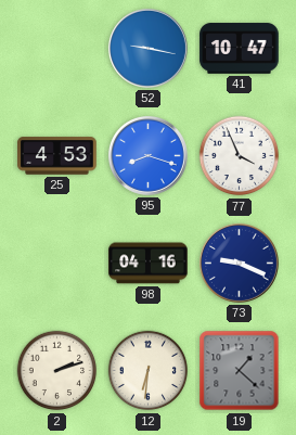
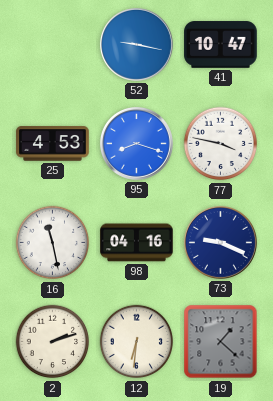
77: 3:56 -> 3:47
16: none -> 11:28
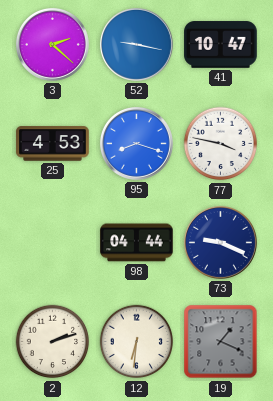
3: none -> 2:22
16: 11:28 -> none
98: 04:16 -> 04:44
19: 1:22 -> 1:19
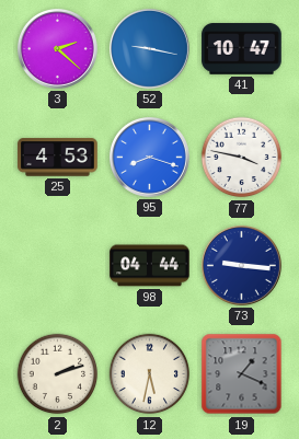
73: 9:19 -> 9:16
12: 6:31 -> 5:32
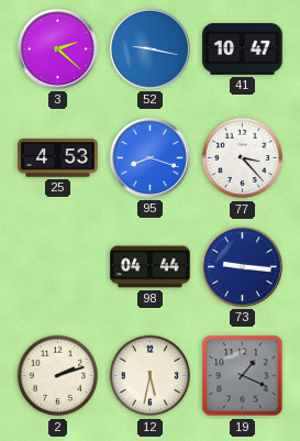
77: 3:47 -> 3:23
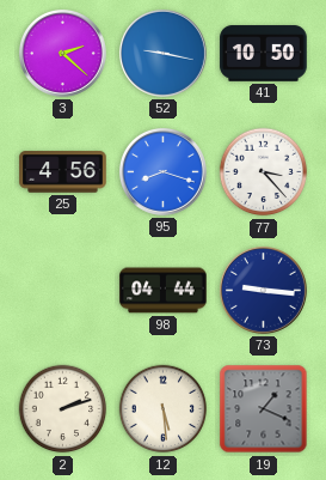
41: 10:47 -> 10:50
25: 4:53 -> 4:56
12: 5:32 -> 5:29
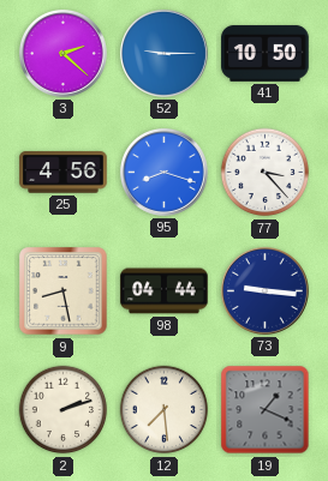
52: 9:17 -> 9:15
9: none -> 8:28
12: 5:29 -> 7:29
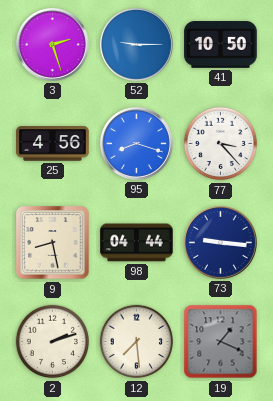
3: 2:22 -> 2:27
